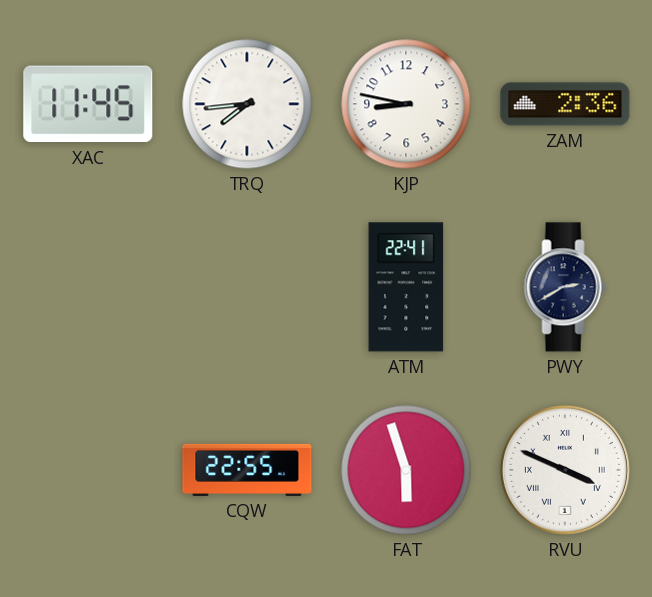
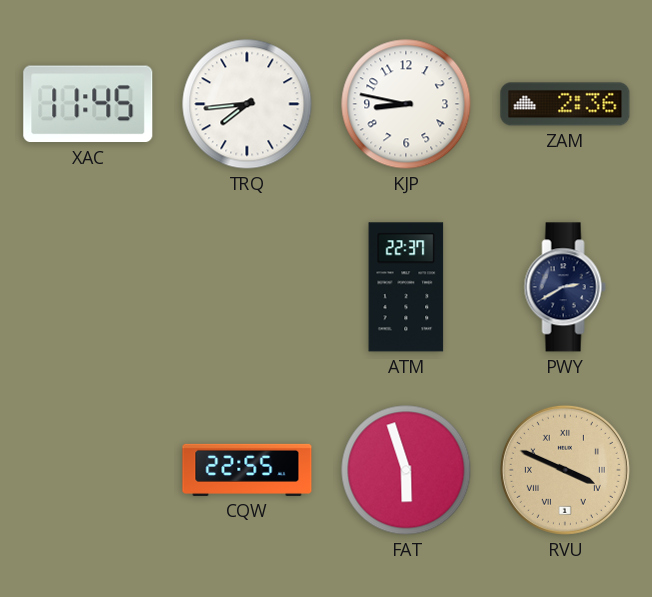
ATM: 22:41 -> 22:37
RVU dial: white -> champagne
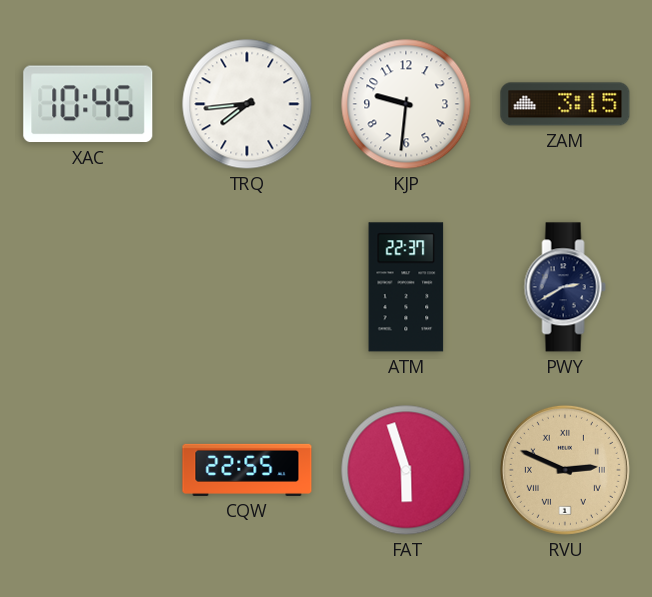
XAC: 11:45 -> 10:45
KJP: 8:47 -> 9:31
ZAM: 2:36 -> 3:15
RVU: 3:49 -> 2:49
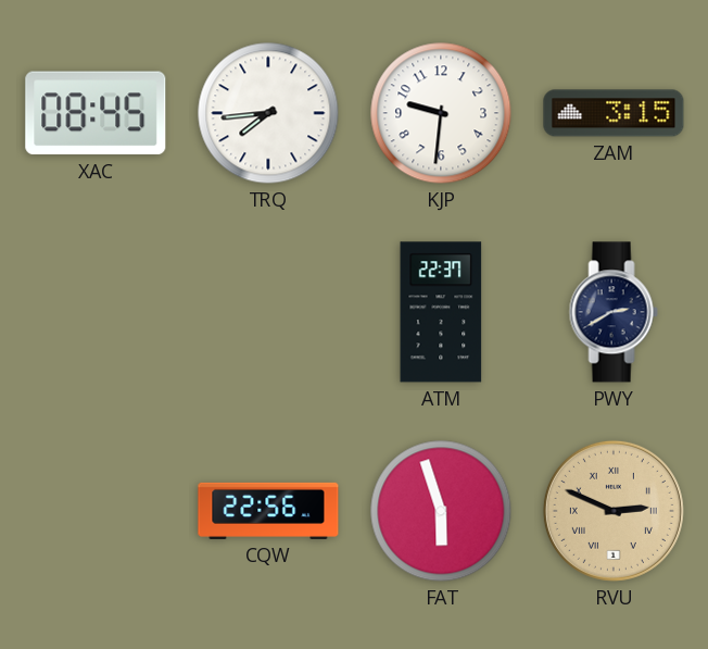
XAC: 10:45 -> 08:45
CQW: 22:55 -> 22:56
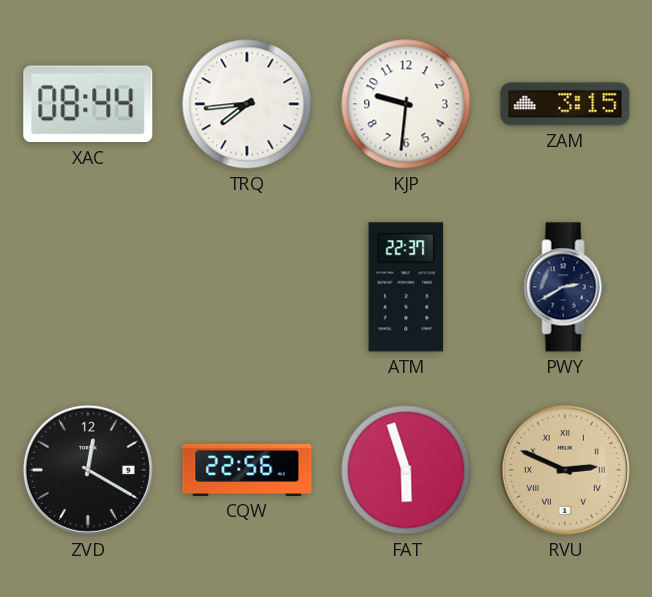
XAC: 08:45 -> 08:44
ZVD: none -> 12:20
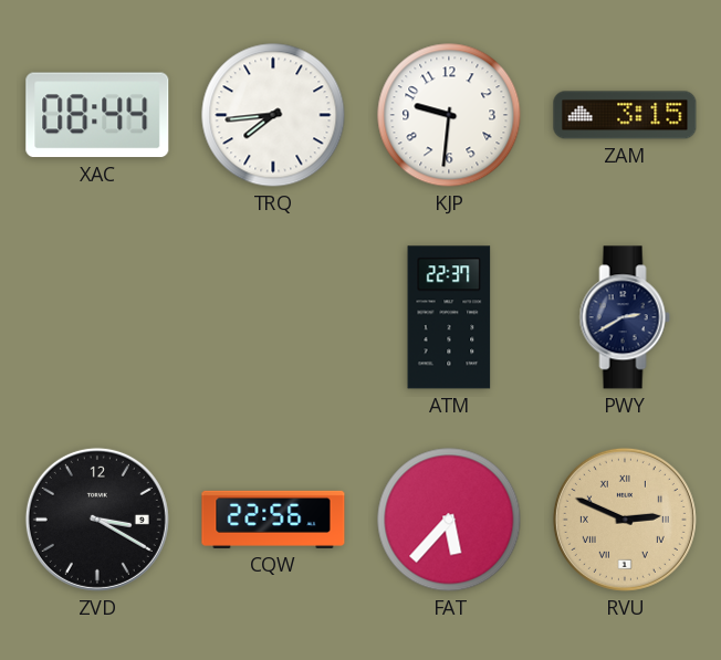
ZVD: 12:20 -> 3:20
FAT: 5:57 -> 5:37
